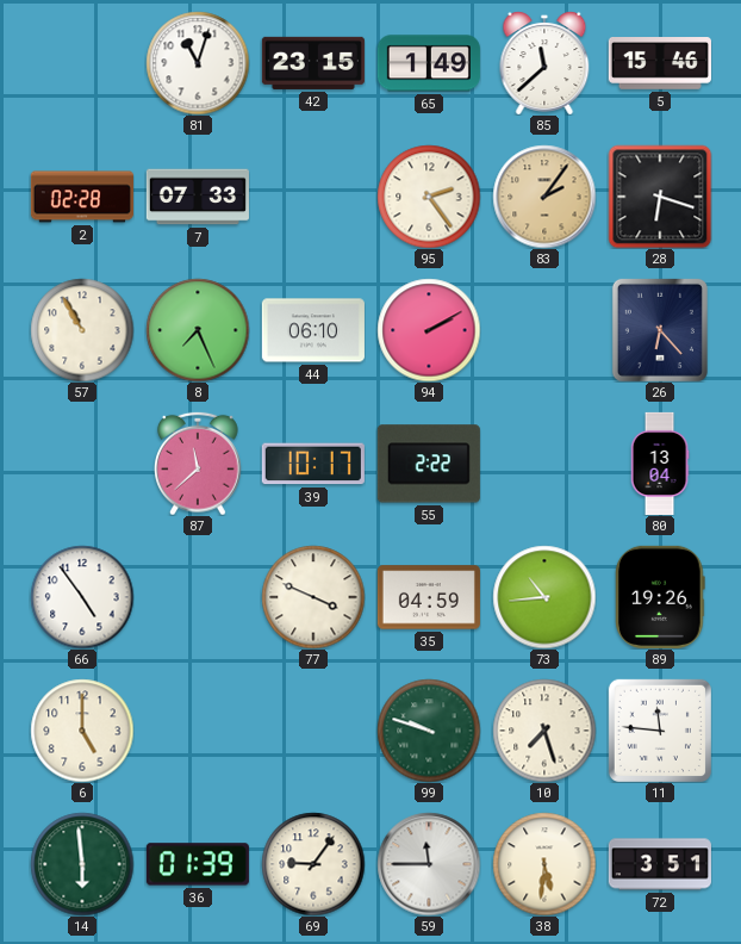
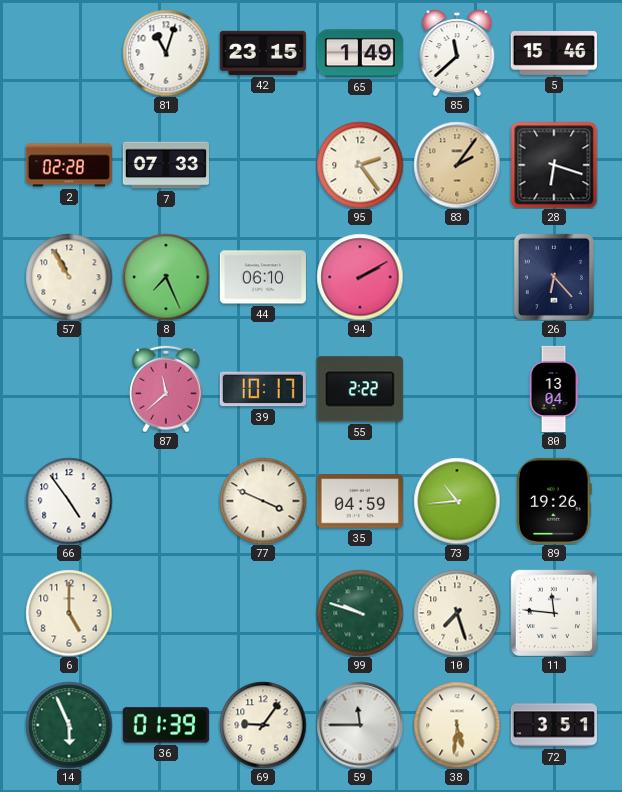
14: 5:59 -> 5:56
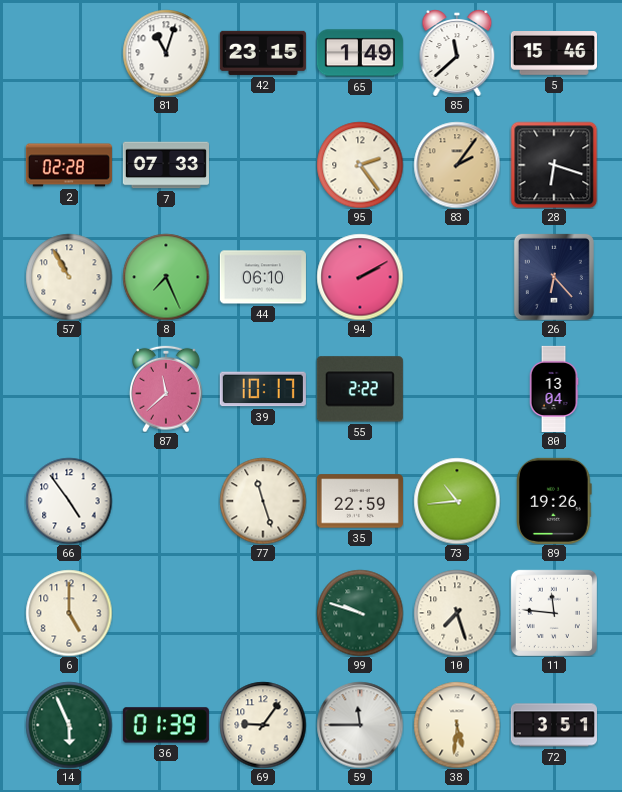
77: 3:49 -> 11:27
35: 04:59 -> 22:59
